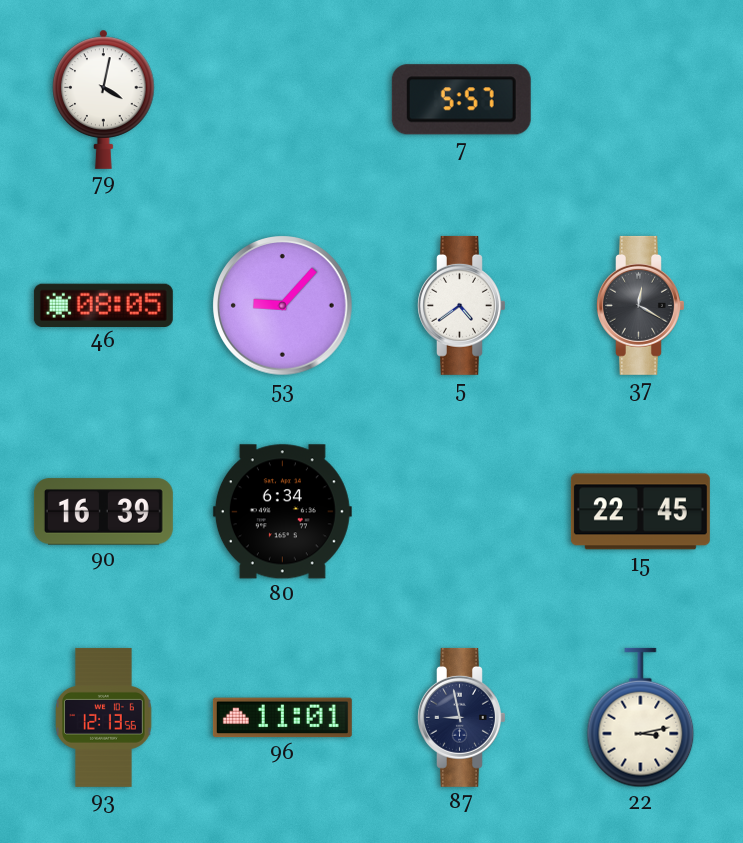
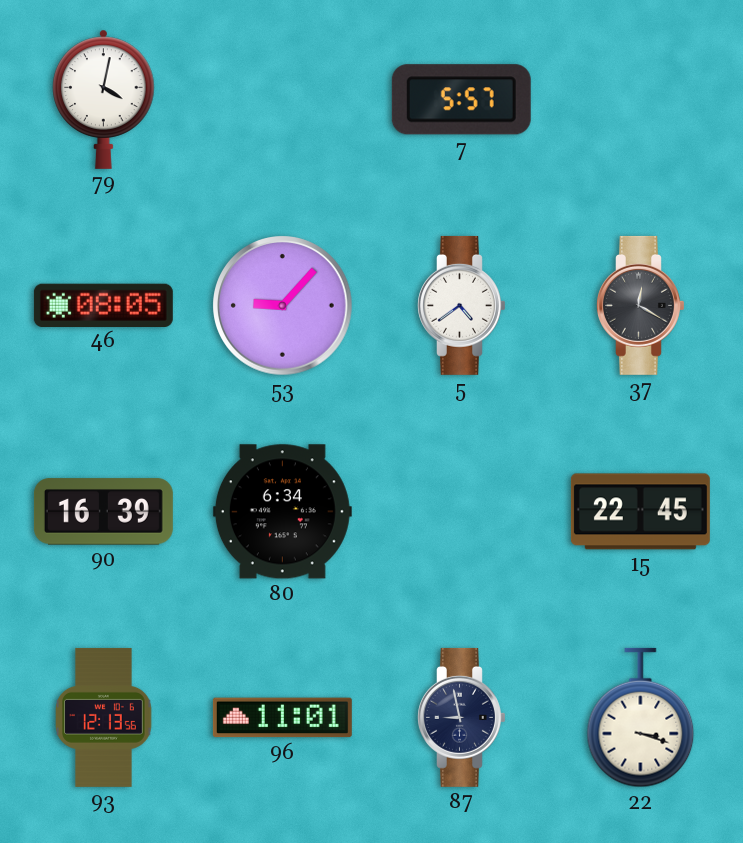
22: 3:13 -> 3:18
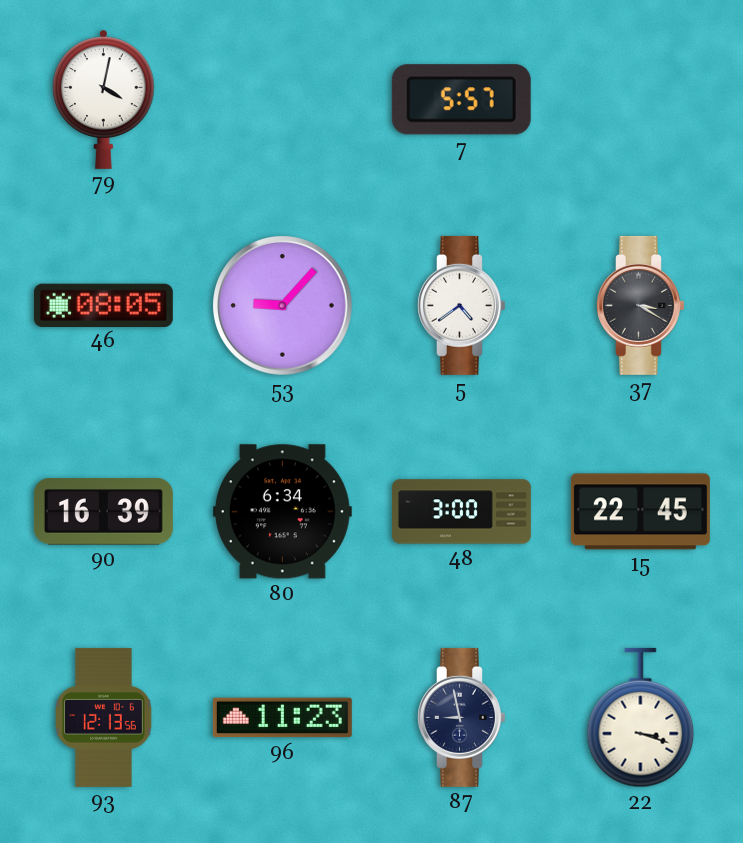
37: 12:20 -> 3:20
48: none -> 3:00
96: 11:01 -> 11:23
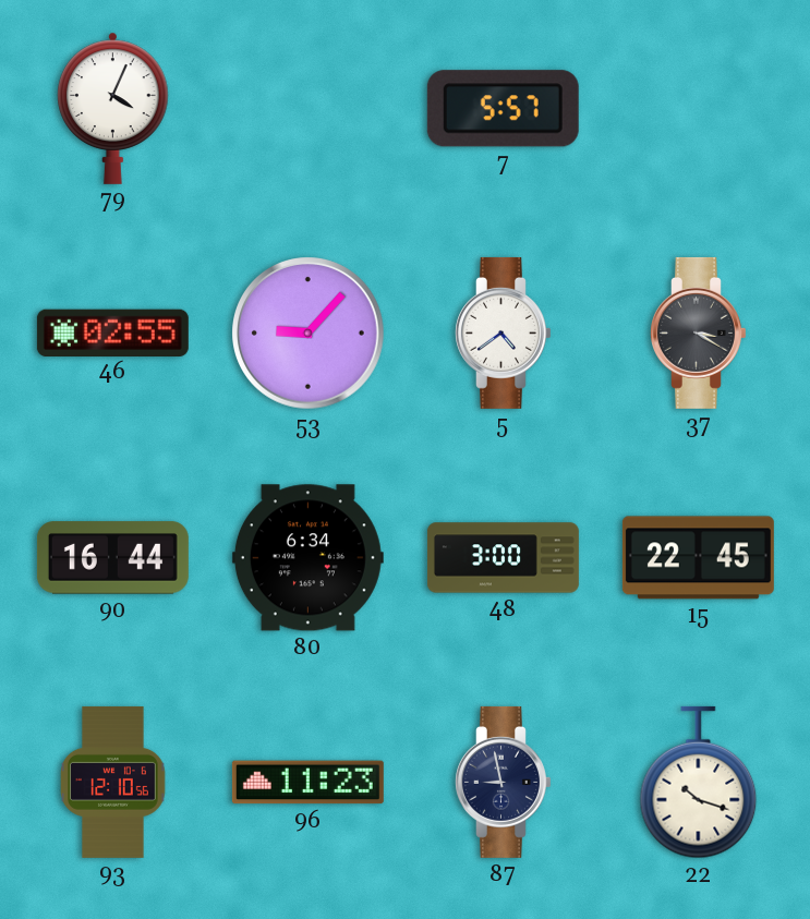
79: 4:02 -> 4:04
46: 08:05 -> 02:55
90: 16:39 -> 16:44
93: 12:13 -> 12:10
22: 3:18 -> 10:18
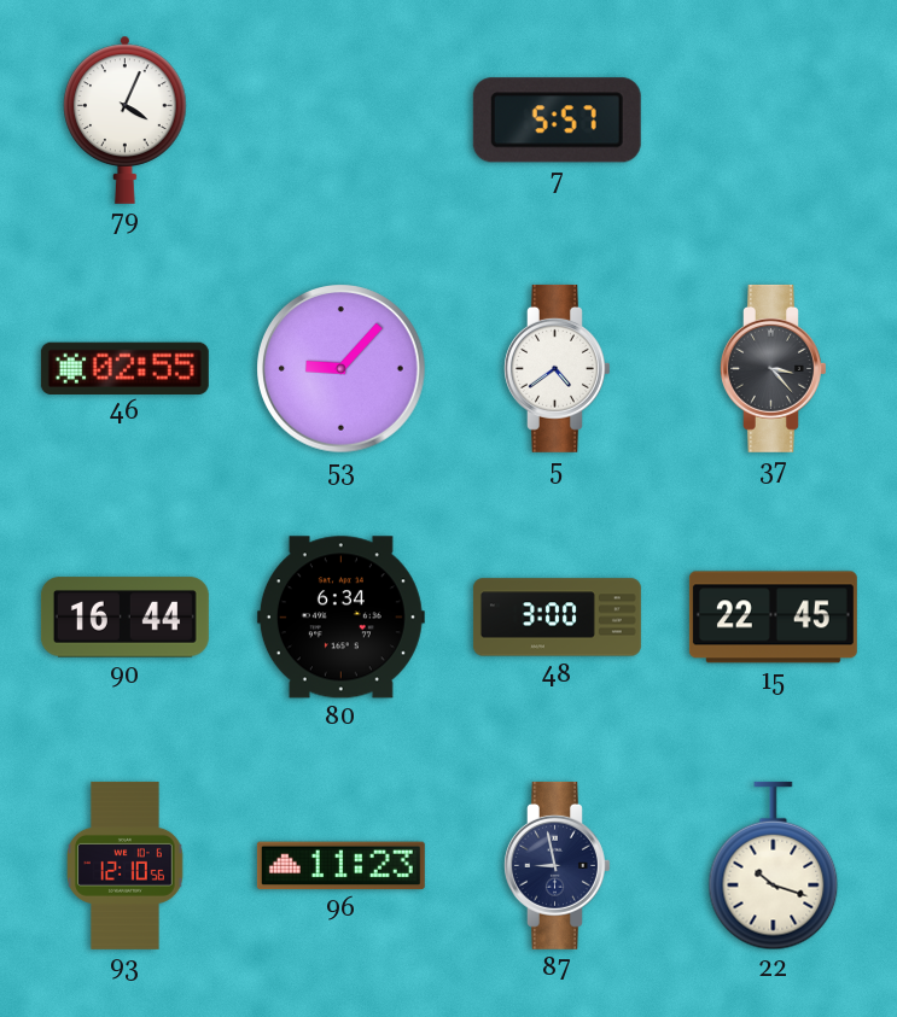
37: 3:20 -> 3:23
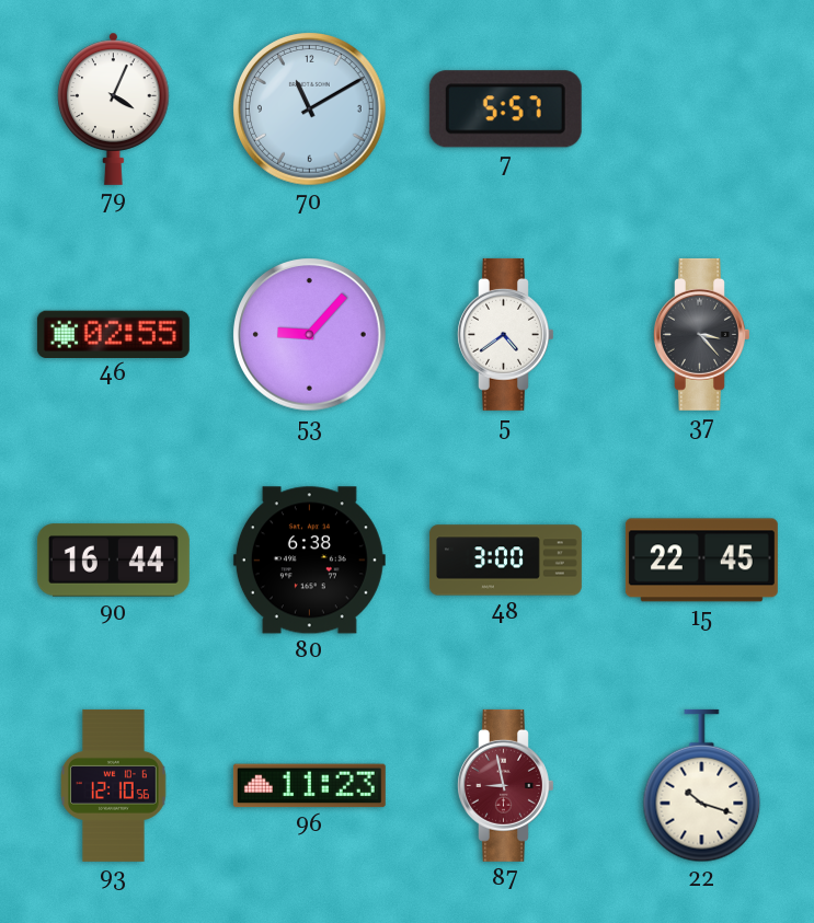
70: none -> 11:10
80: 6:34 -> 6:38
87 dial: navy -> burgundy
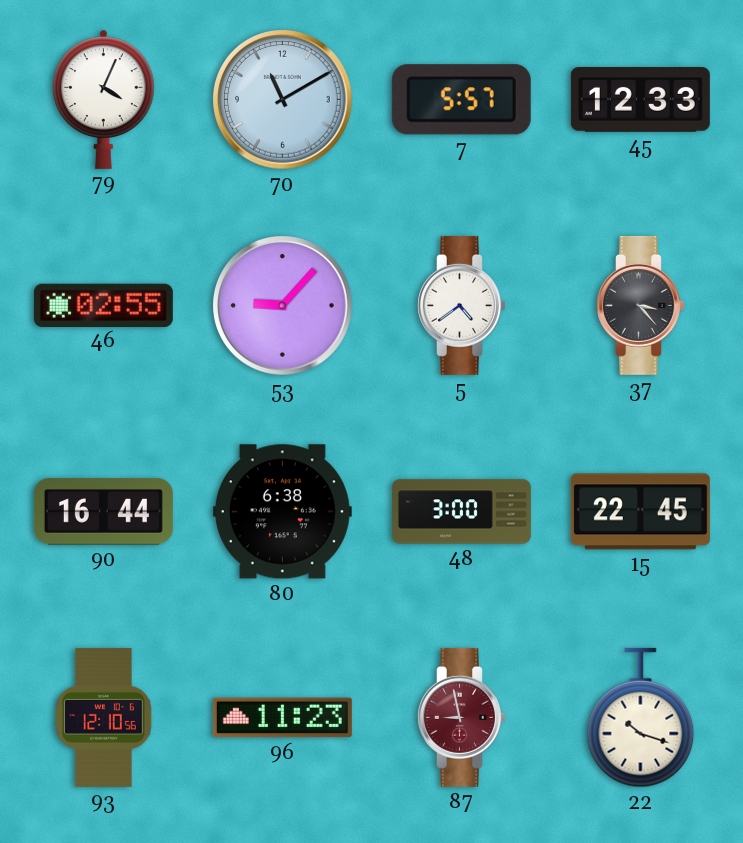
45: none -> 12:33
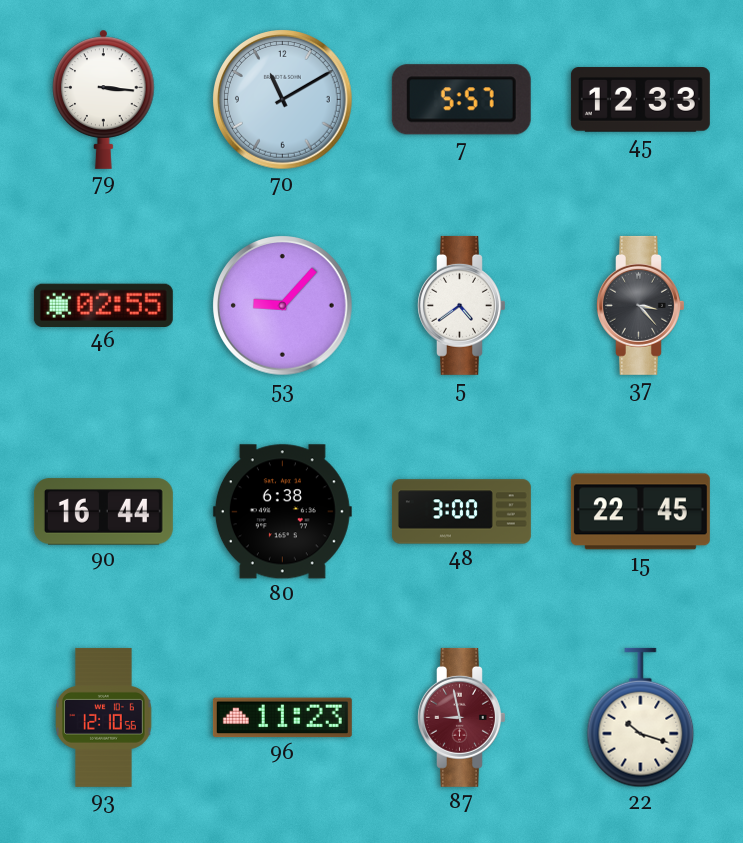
79: 4:04 -> 3:16
